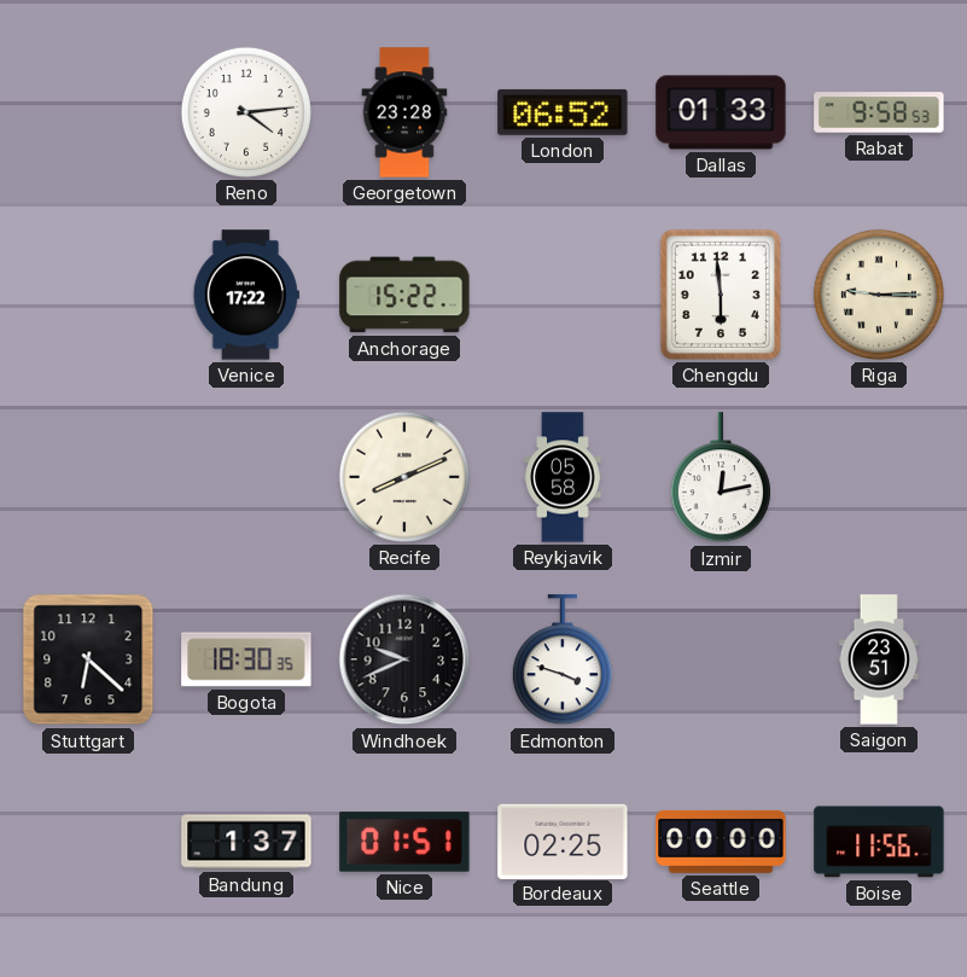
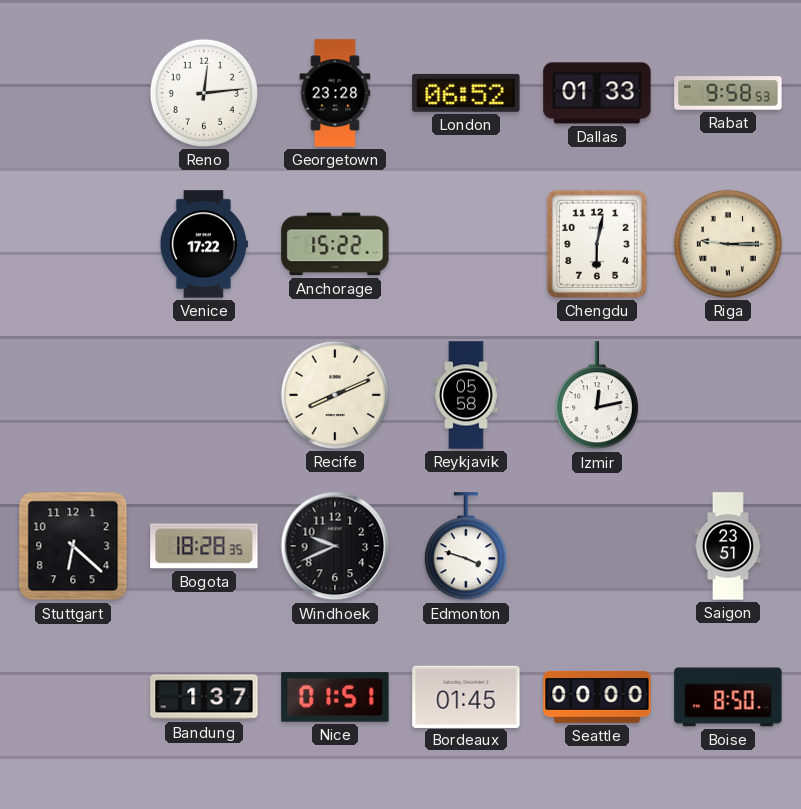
Reno: 4:14 -> 12:14
Chengdu: 5:59 -> 6:02
Bogota: 18:30 -> 18:28
Bordeaux: 02:25 -> 01:45
Boise: 11:56 -> 8:50
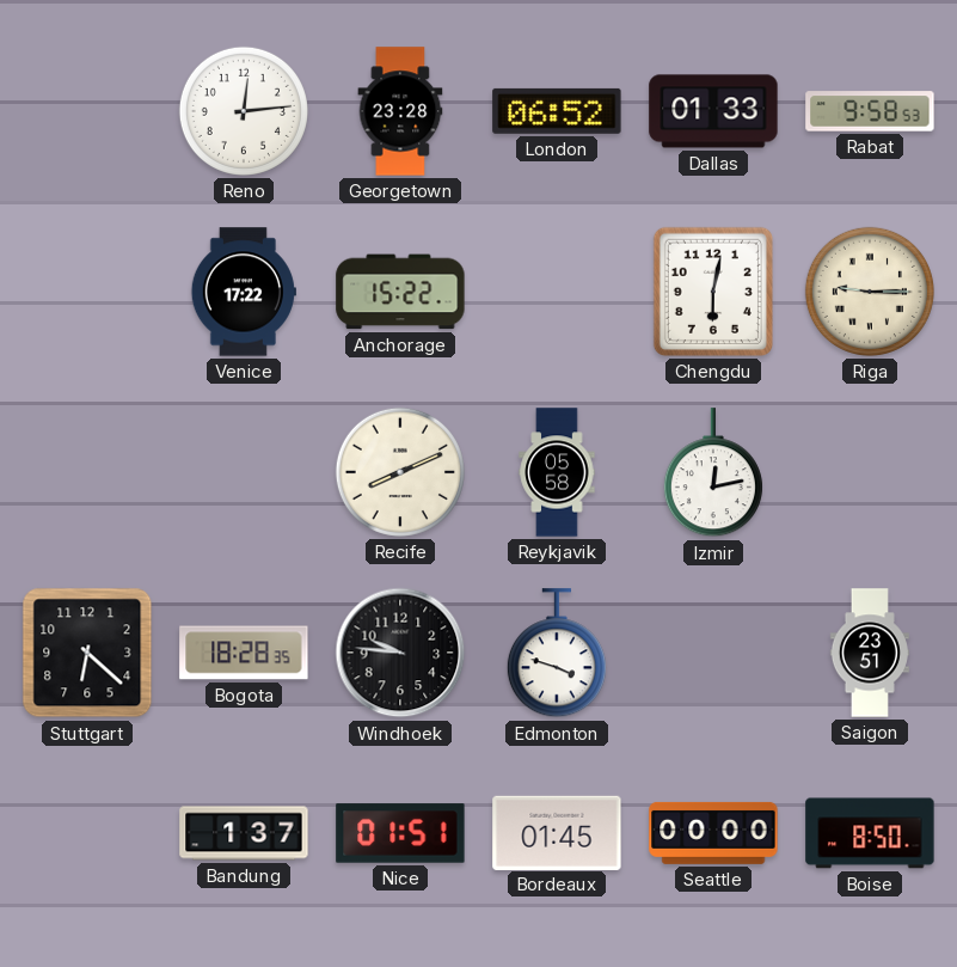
Windhoek: 9:41 -> 9:46
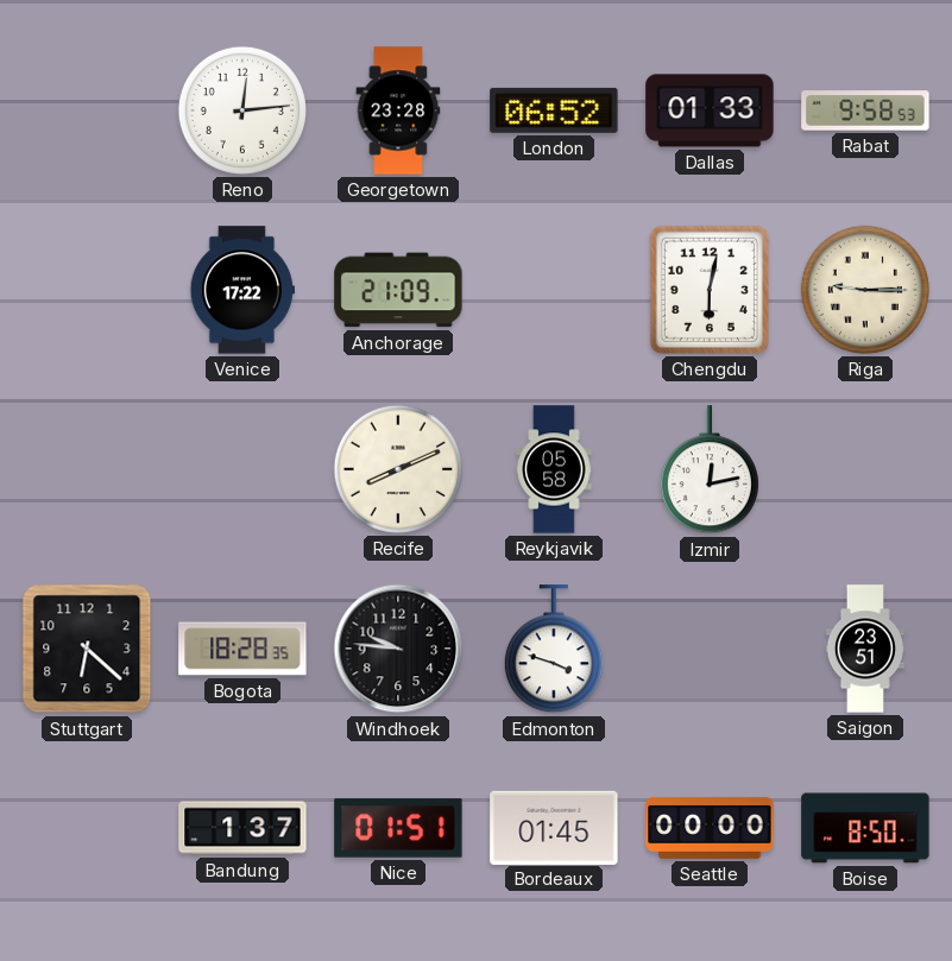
Anchorage: 15:22 -> 21:09
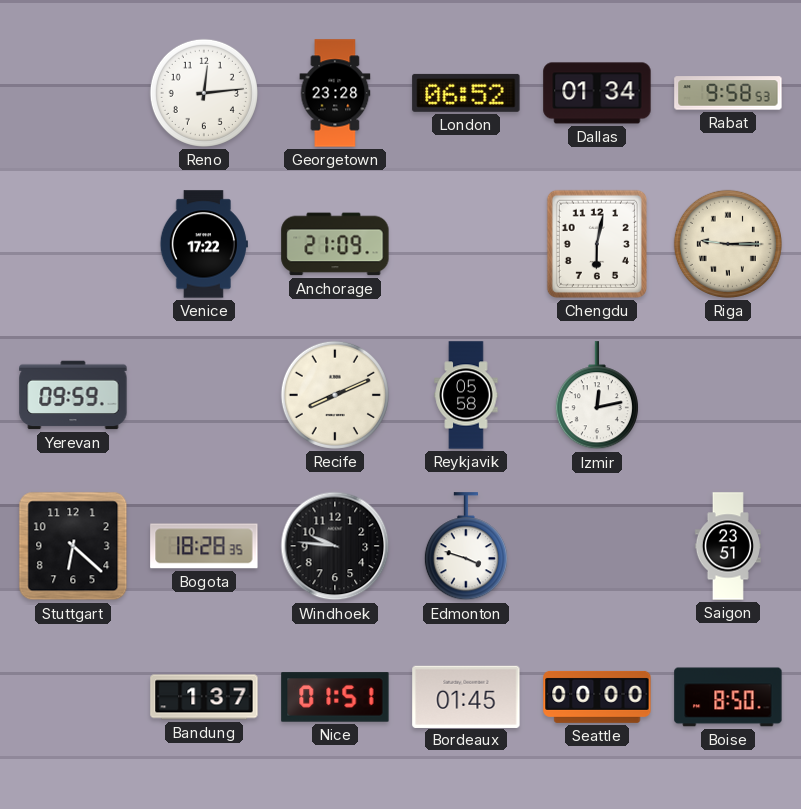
Dallas: 01:33 -> 01:34
Yerevan: none -> 09:59
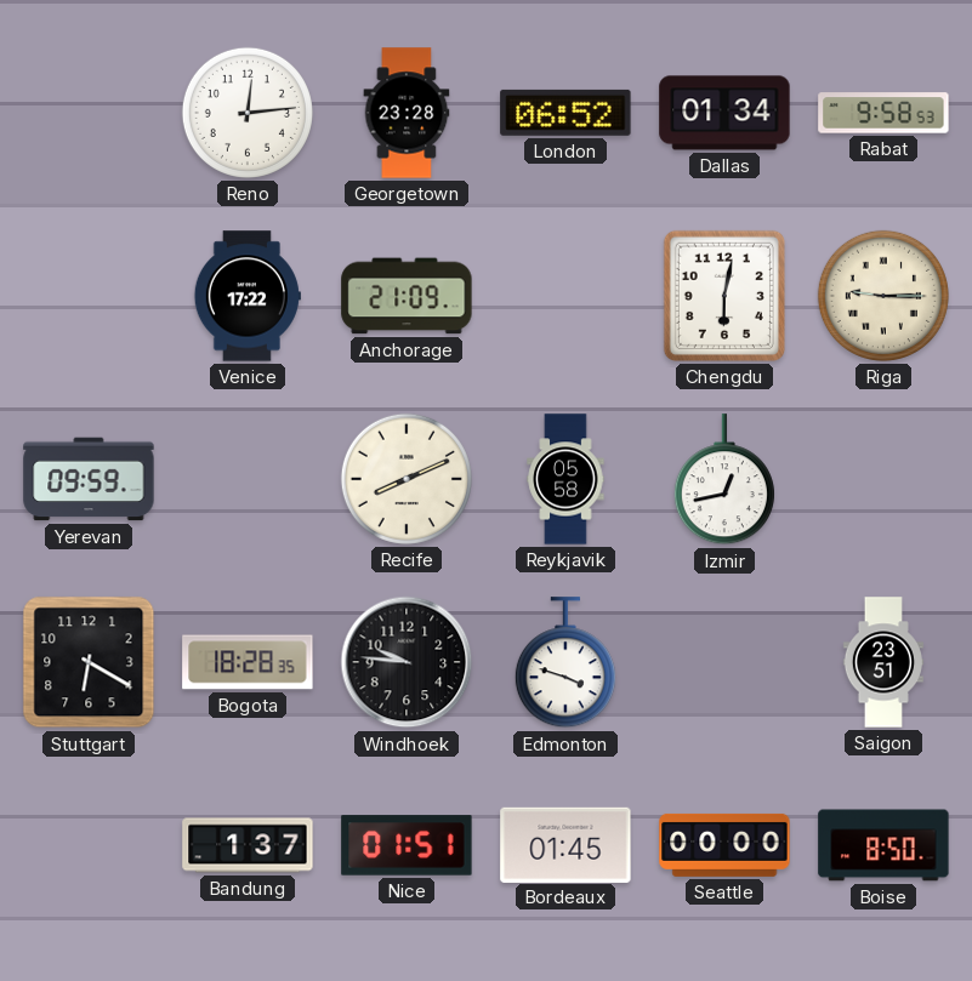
Izmir: 12:13 -> 12:43
Stuttgart: 6:22 -> 6:20
